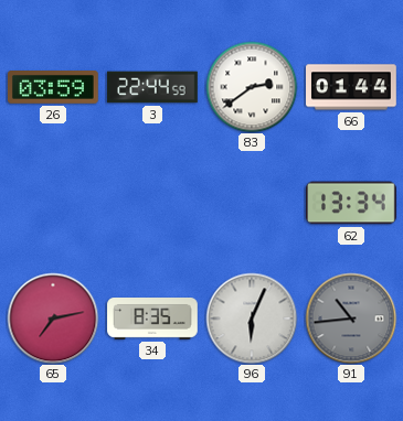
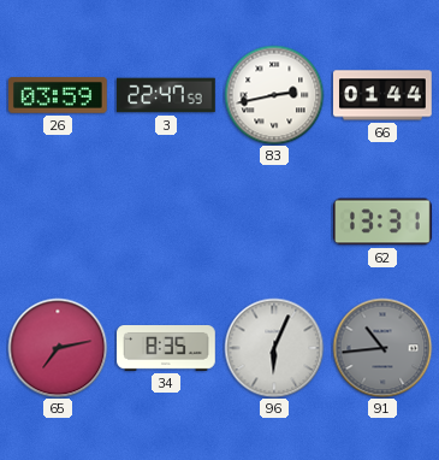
3: 22:44 -> 22:47
83: 2:39 -> 2:43
62: 13:34 -> 13:31
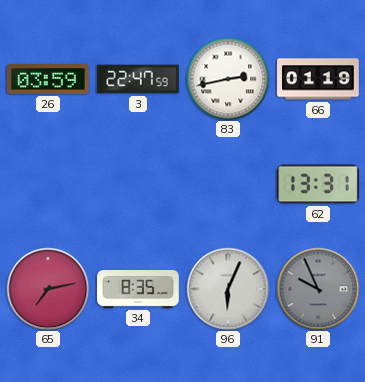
66: 01:44 -> 01:19
91: 10:44 -> 9:56
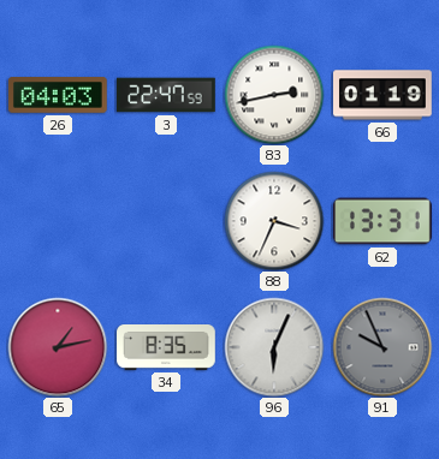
26: 03:59 -> 04:03
88: none -> 3:34
65: 7:13 -> 1:13
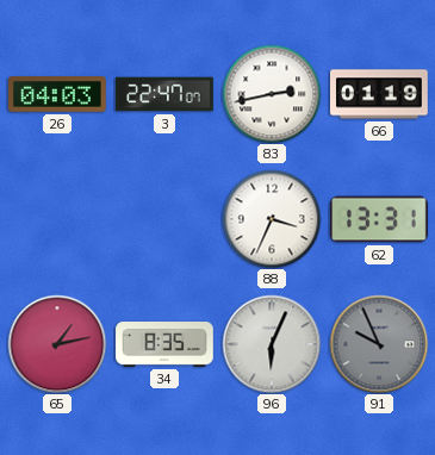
3: 22:47:59 -> 22:47:07
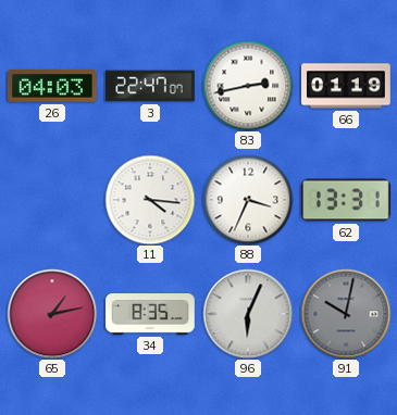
11: none -> 4:16
91: 9:56 -> 10:02
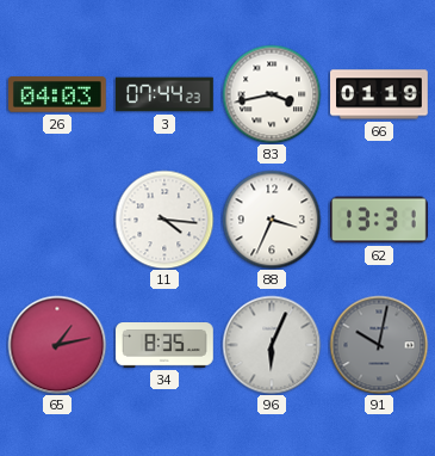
3: 22:47 -> 07:44
83: 2:43 -> 3:43
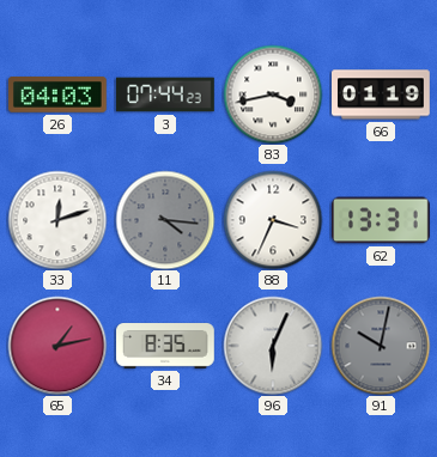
33: none -> 12:12
11 dial: white -> grey
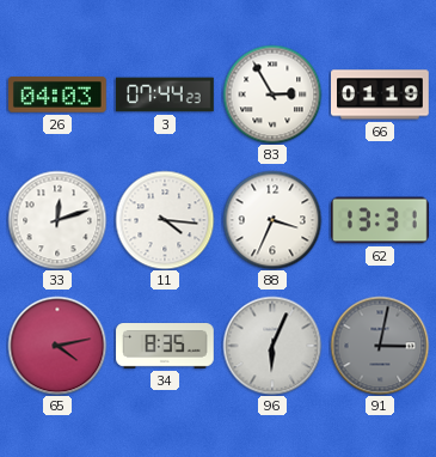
83: 3:43 -> 2:55
11 dial: grey -> white
65: 1:13 -> 4:13
91: 10:02 -> 3:02
